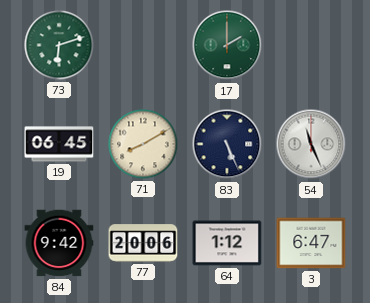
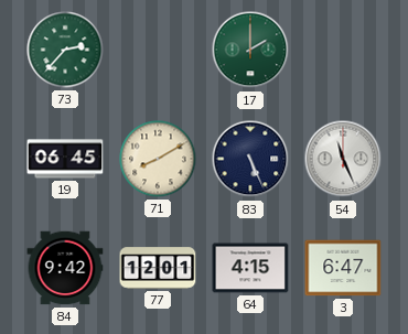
73: 6:12 -> 2:37
77: 20:06 -> 12:01
64: 1:12 -> 4:15
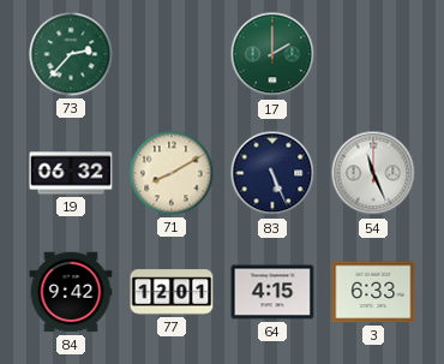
19: 06:45 -> 06:32
3: 6:47 -> 6:33
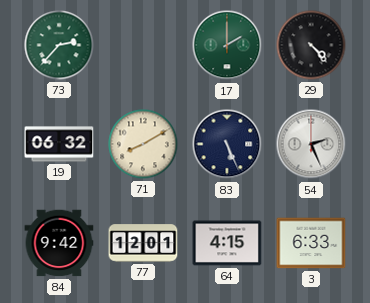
29: none -> 4:23
54: 11:26 -> 2:26
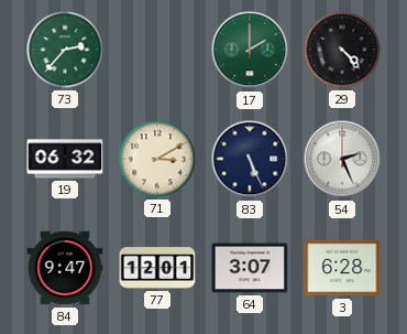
71: 8:10 -> 3:10
84: 9:42 -> 9:47
64: 4:15 -> 3:07
3: 6:33 -> 6:28
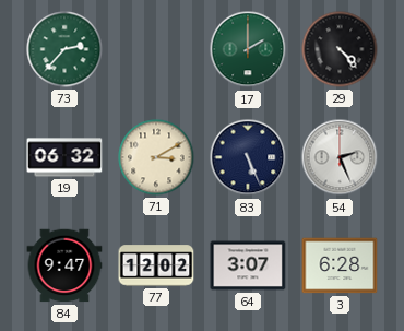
77: 12:01 -> 12:02
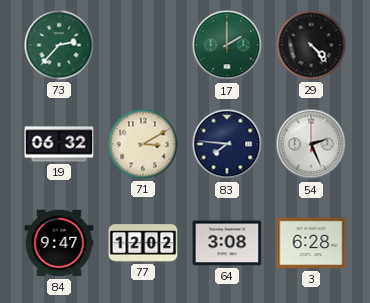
83: 5:26 -> 7:46
64: 3:07 -> 3:08
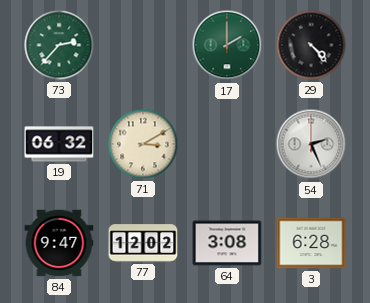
83: 7:46 -> none
